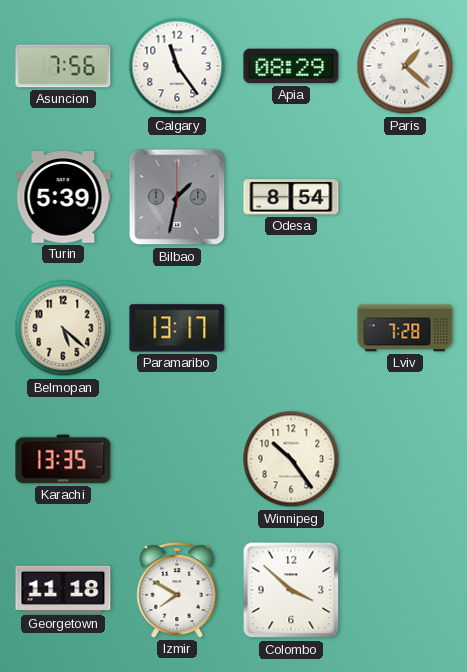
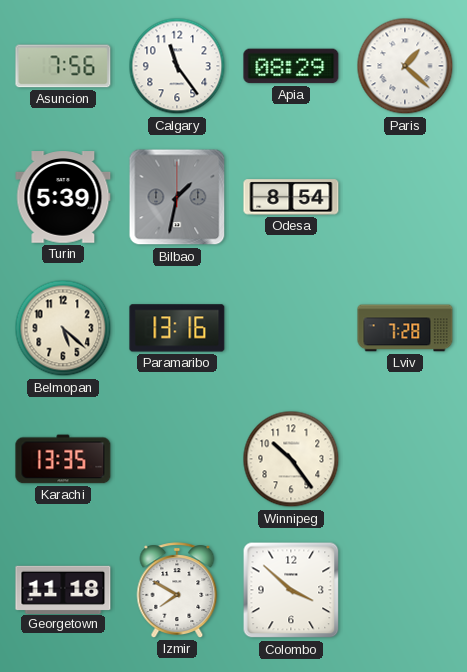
Paramaribo: 13:17 -> 13:16
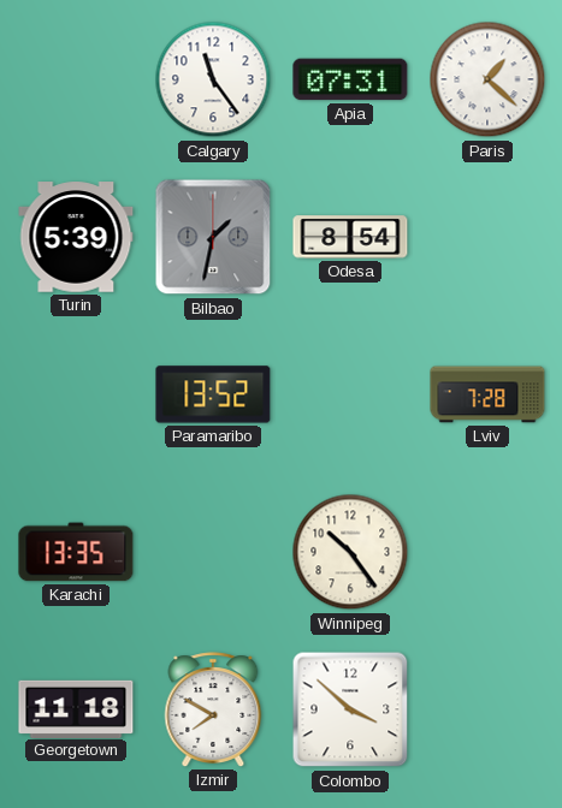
Asuncion: 7:56 -> none
Apia: 08:29 -> 07:31
Belmopan: 5:22 -> none
Paramaribo: 13:16 -> 13:52
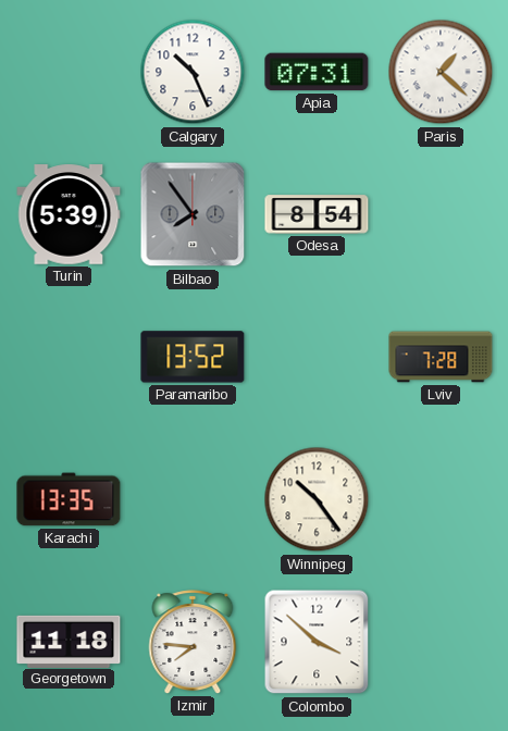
Calgary: 11:24 -> 10:26
Bilbao: 1:32 -> 7:54
Izmir: 7:50 -> 7:46
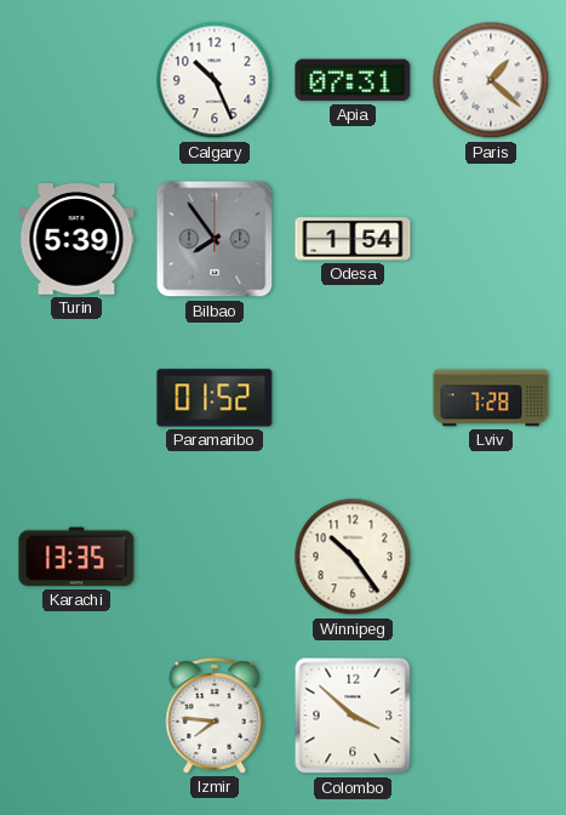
Odesa: 8:54 -> 1:54
Paramaribo: 13:52 -> 01:52
Georgetown: 11:18 -> none
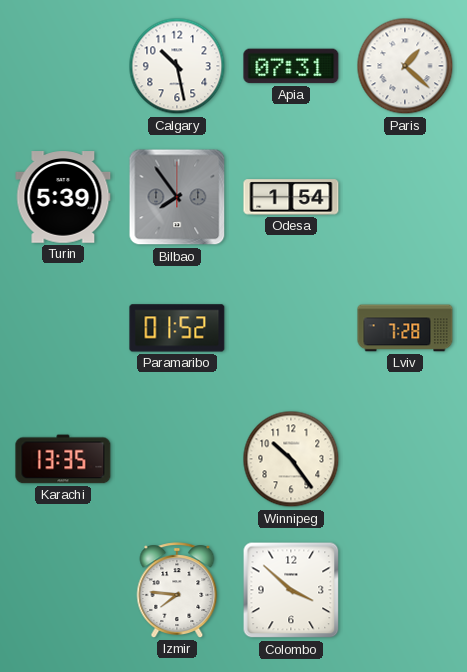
Calgary: 10:26 -> 10:28
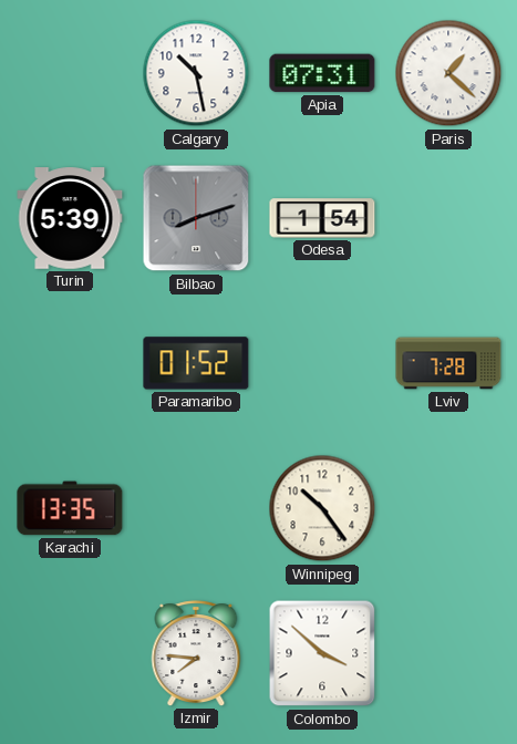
Bilbao: 7:54 -> 8:12
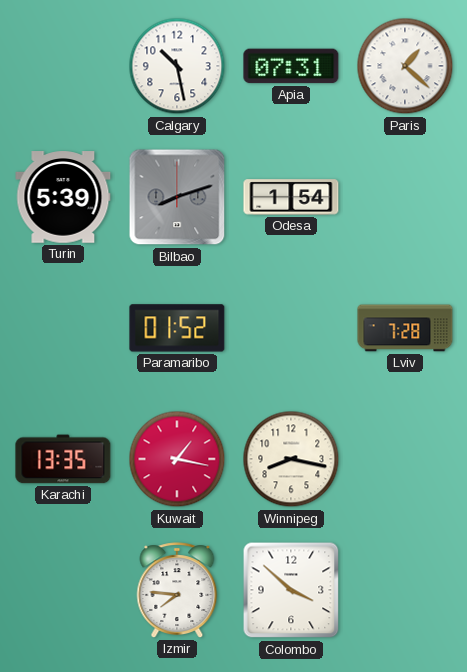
Kuwait: none -> 1:17
Winnipeg: 10:24 -> 8:17
